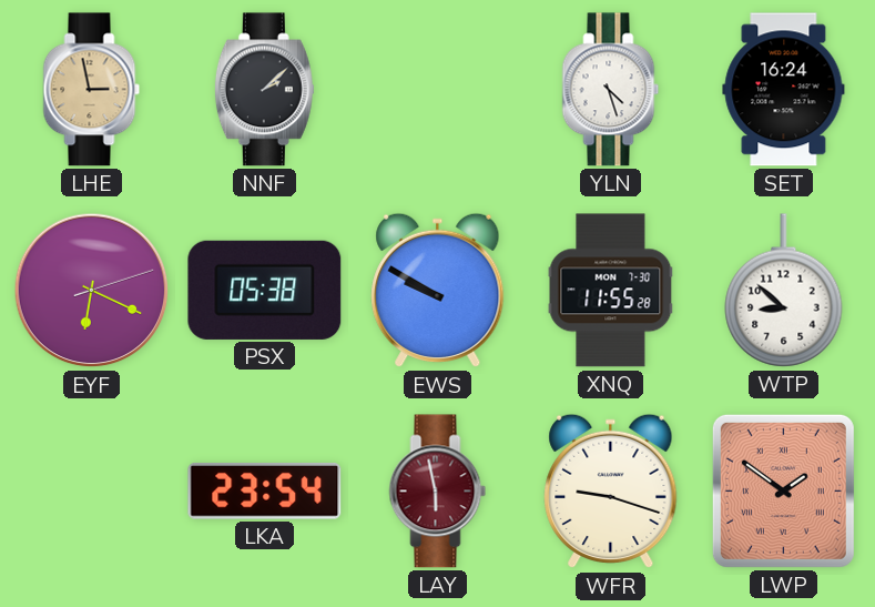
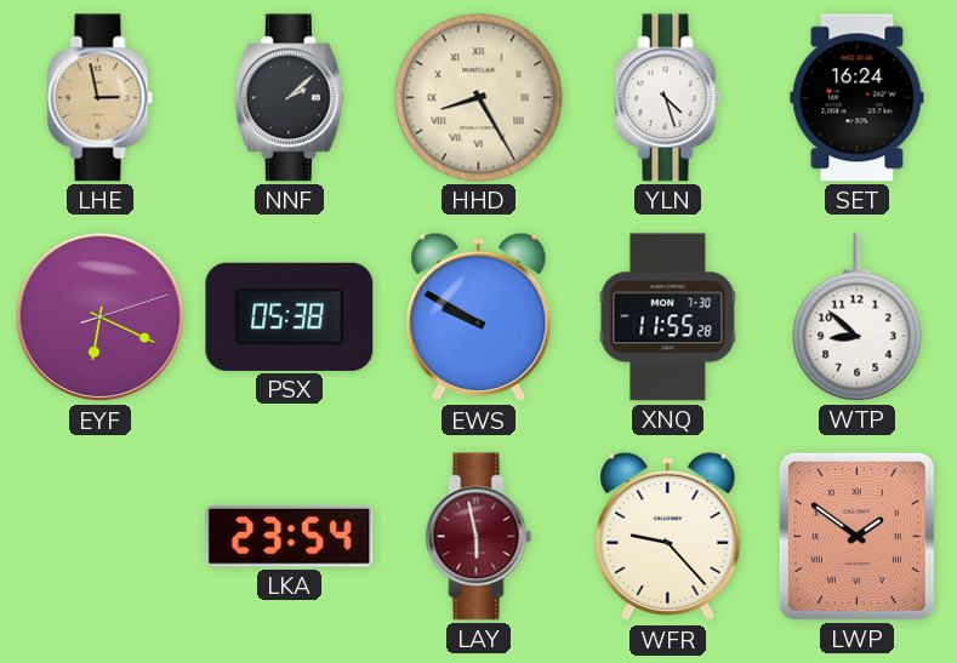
HHD: none -> 8:25
WFR: 9:18 -> 9:23
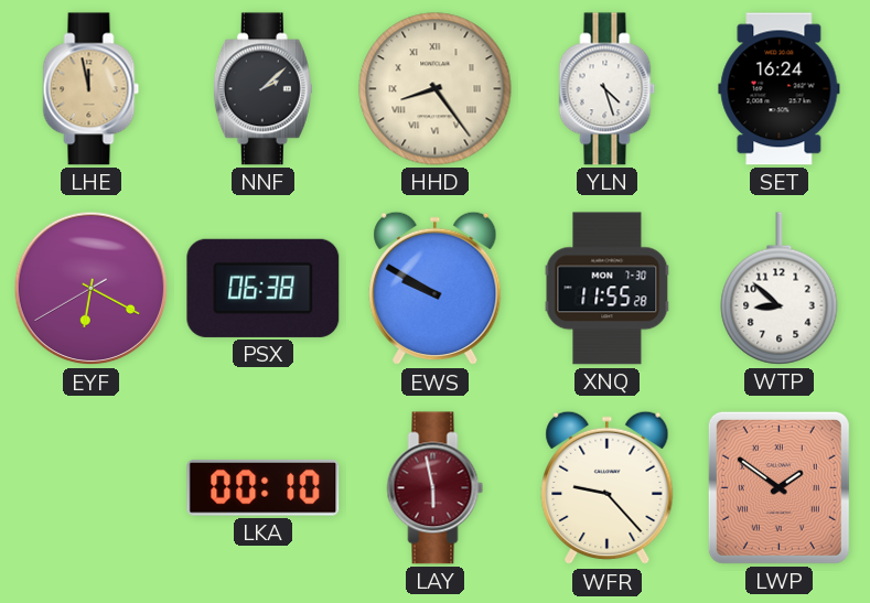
LHE: 2:58 -> 11:58
HHD: 8:25 -> 8:24
EYF: 6:19:12 -> 6:19:40
PSX: 05:38 -> 06:38
LKA: 23:54 -> 00:10
